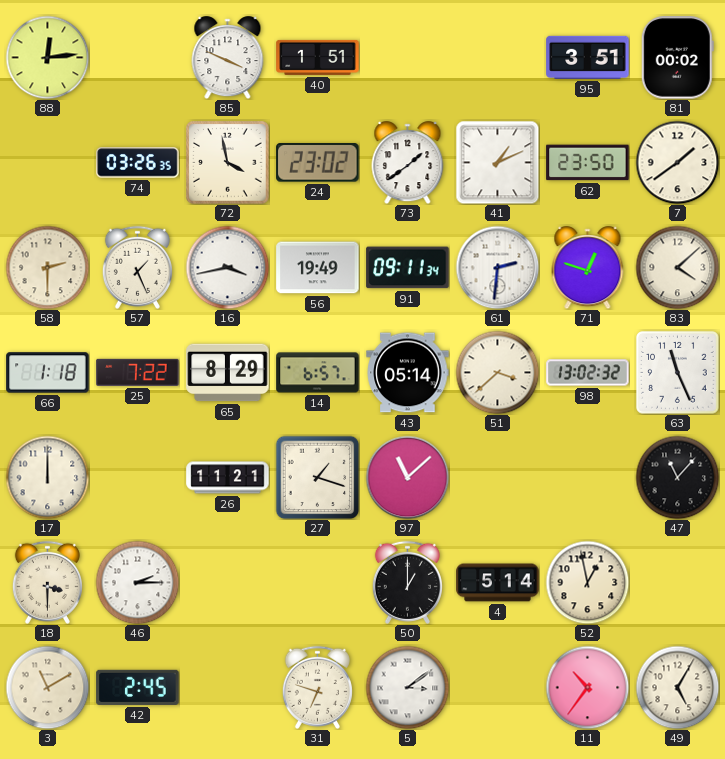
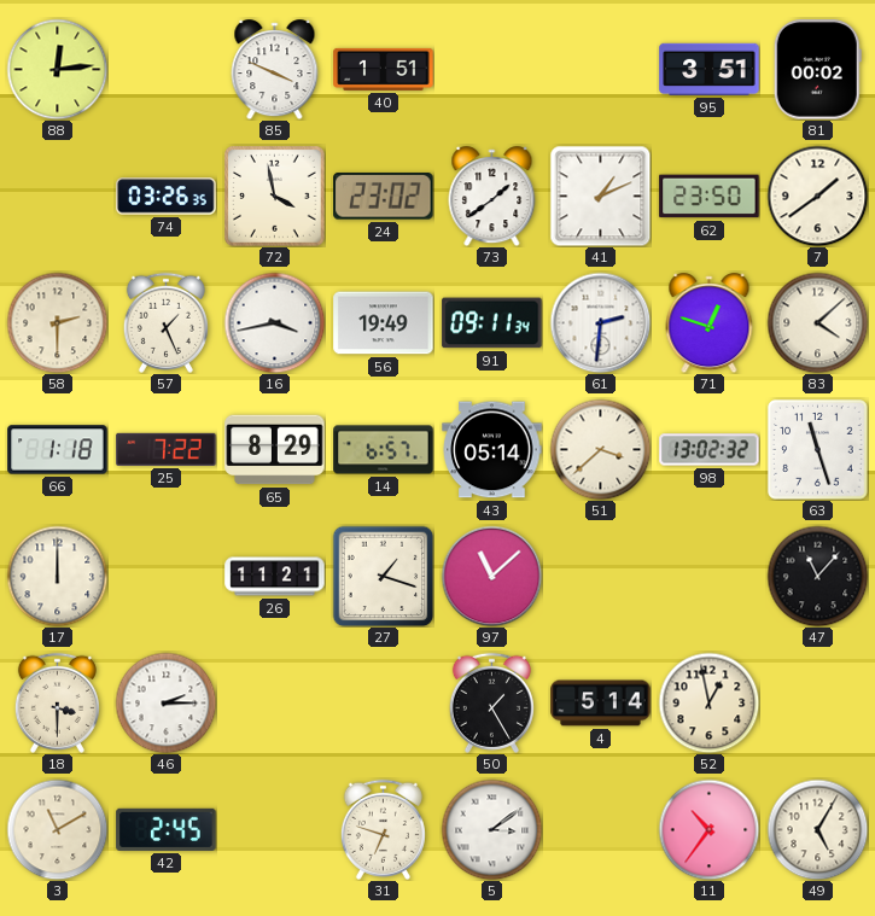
63: 11:26 -> 11:27
50: 1:00 -> 1:25
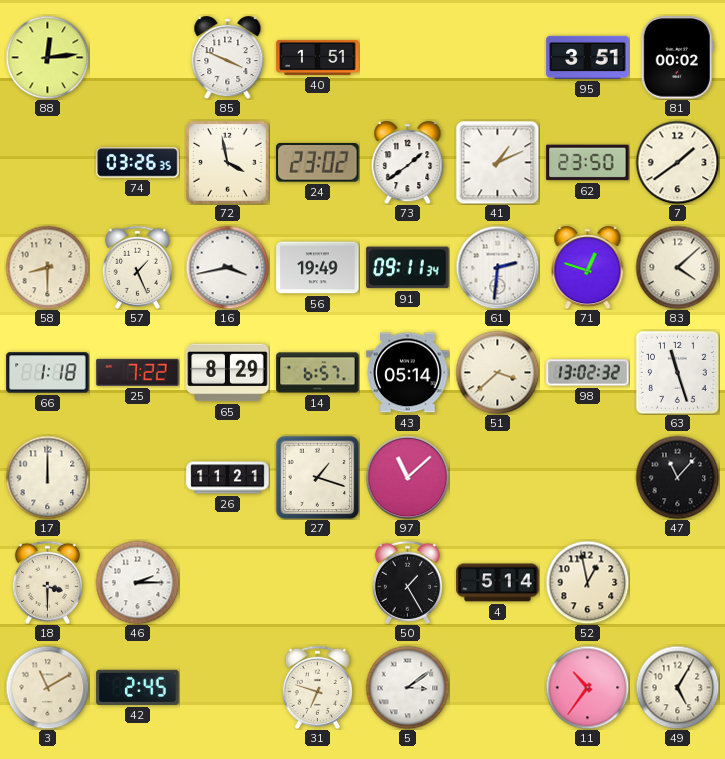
58: 2:30 -> 8:30
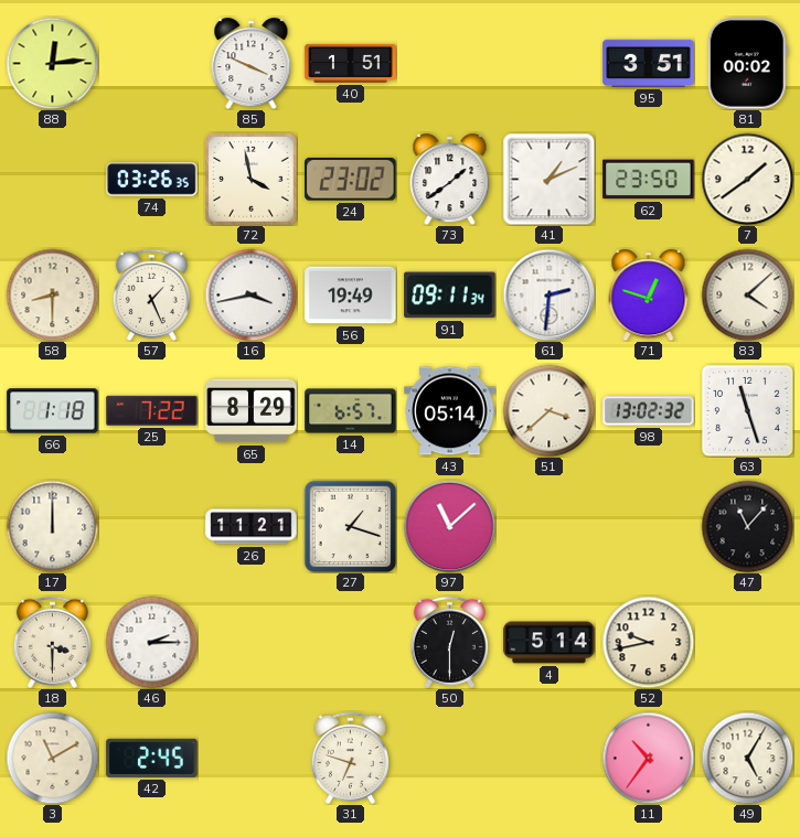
50: 1:25 -> 12:30
52: 12:58 -> 9:43
5: 3:09 -> none
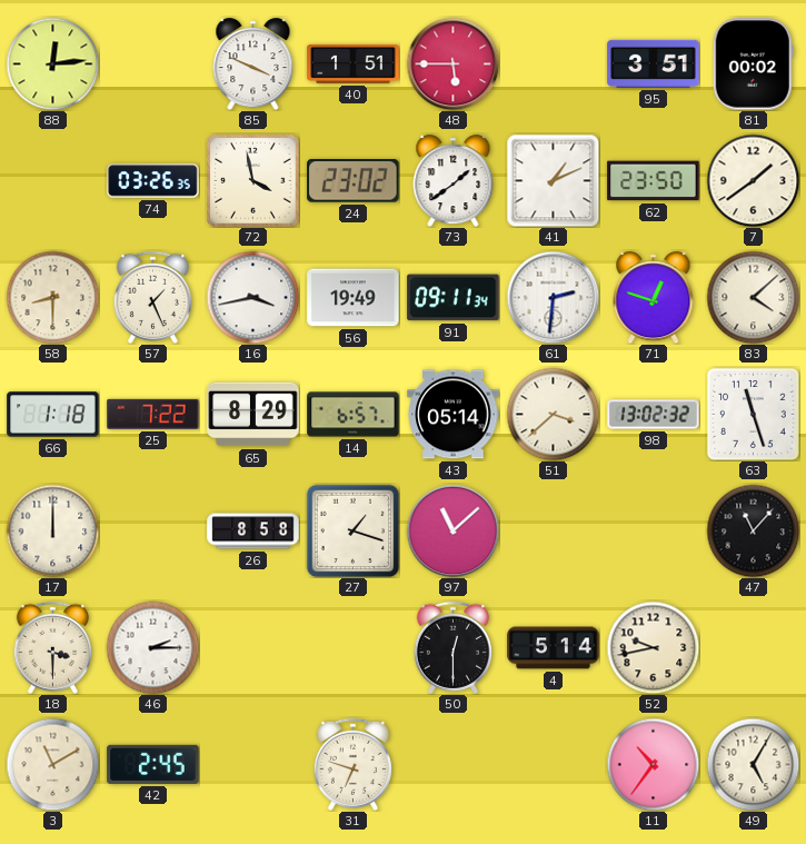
48: none -> 5:45
26: 11:21 -> 8:58
